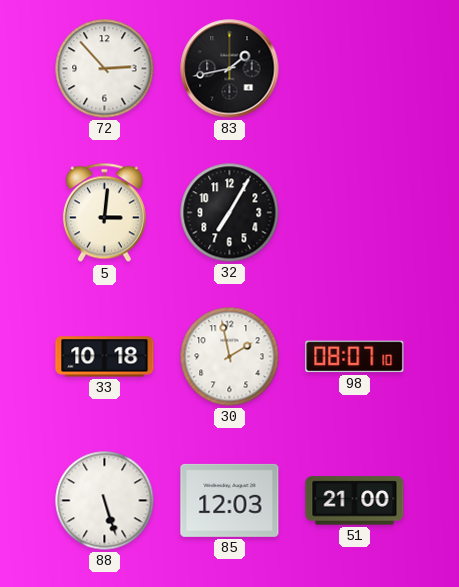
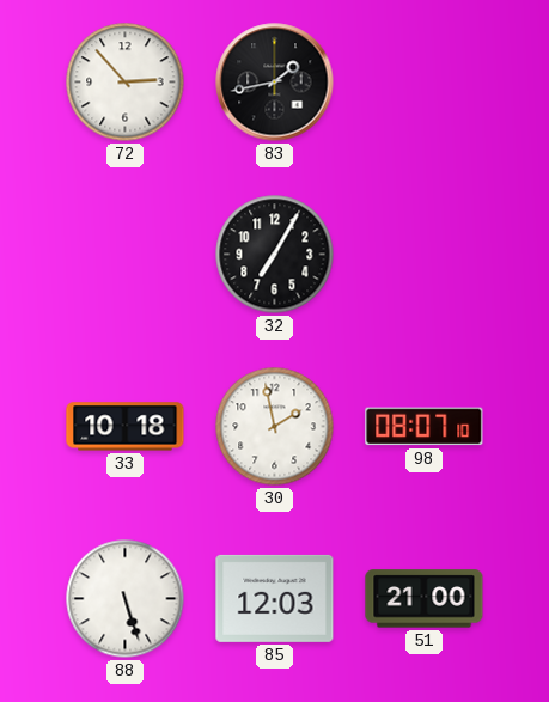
5: 3:01 -> none
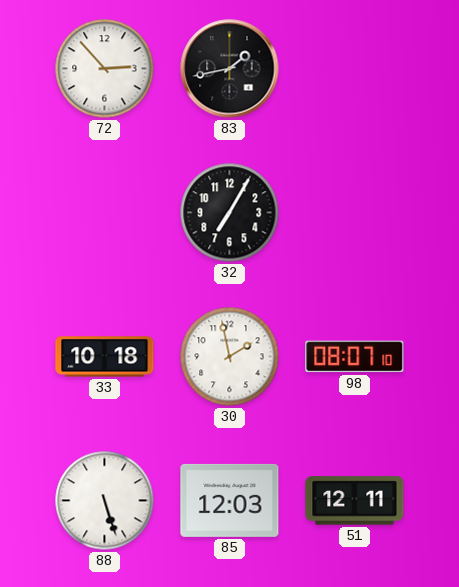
51: 21:00 -> 12:11
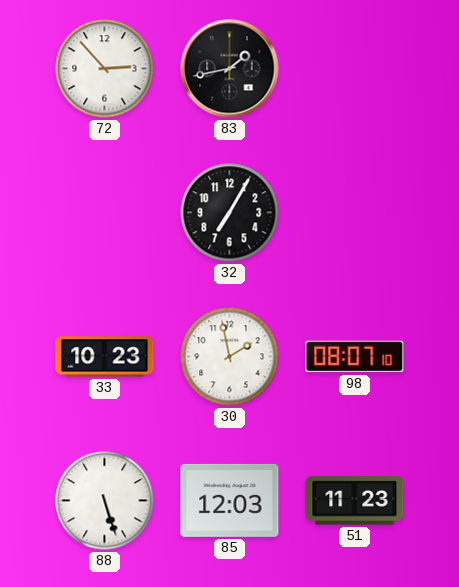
33: 10:18 -> 10:23
51: 12:11 -> 11:23
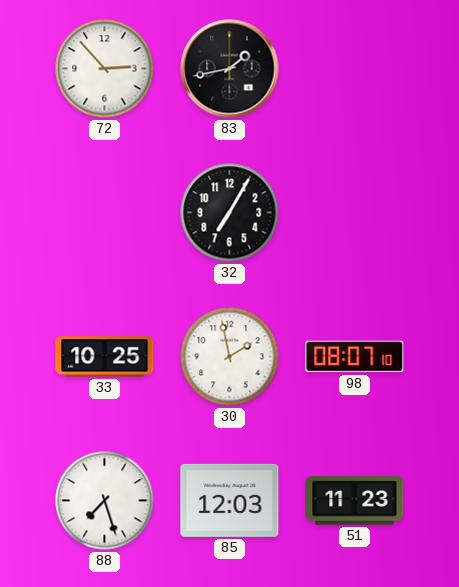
33: 10:23 -> 10:25
88: 5:27 -> 7:27
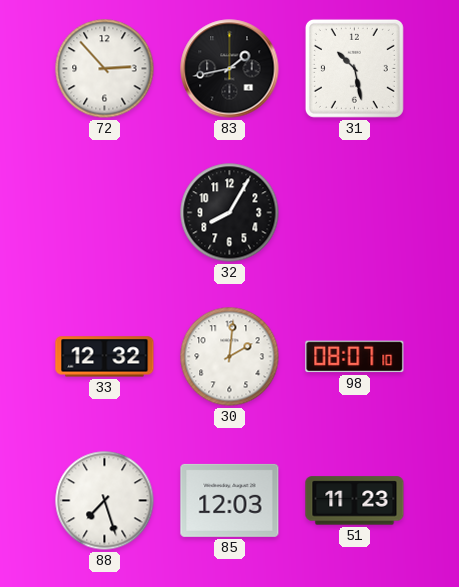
31: none -> 10:28
32: 7:05 -> 8:05
33: 10:25 -> 12:32
30: 1:58 -> 2:01
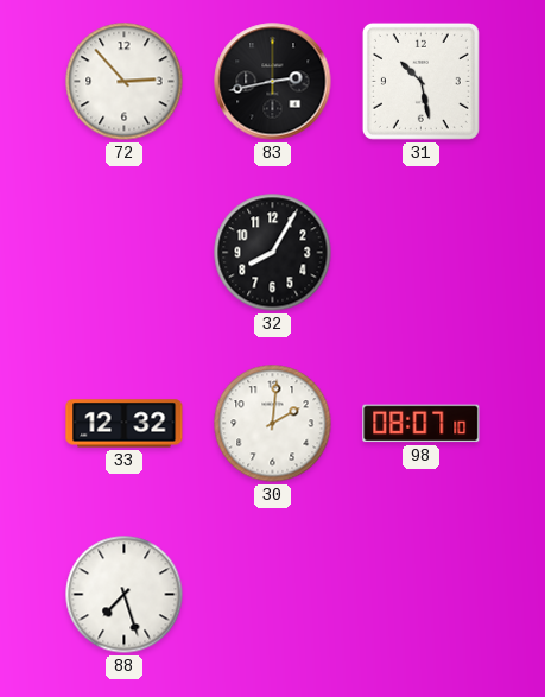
83: 1:43 -> 2:43
85: 12:03 -> none
51: 11:23 -> none
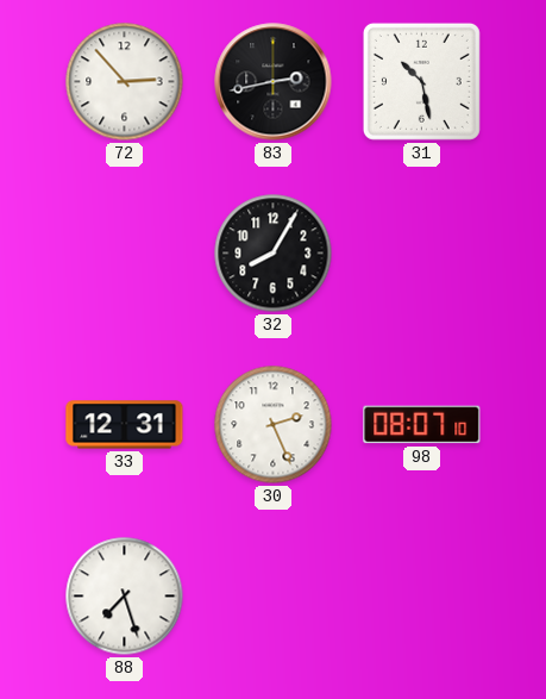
33: 12:32 -> 12:31
30: 2:01 -> 2:26
